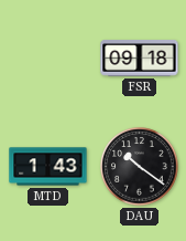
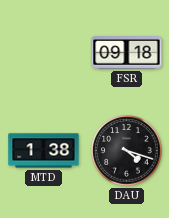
MTD: 1:43 -> 1:38
DAU: 10:21 -> 4:18
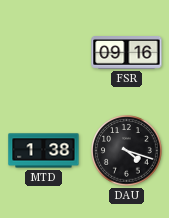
FSR: 09:18 -> 09:16
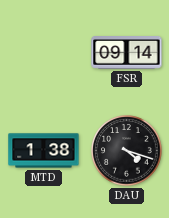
FSR: 09:16 -> 09:14
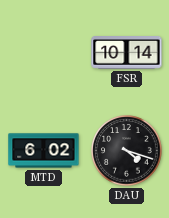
FSR: 09:14 -> 10:14
MTD: 1:38 -> 6:02
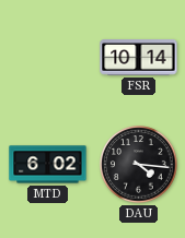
DAU: 4:18 -> 4:16
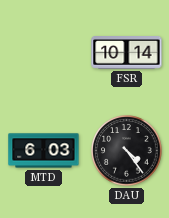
MTD: 6:02 -> 6:03
DAU: 4:16 -> 4:24
